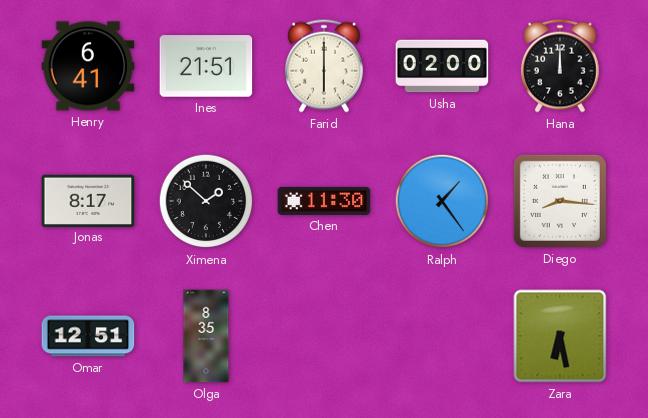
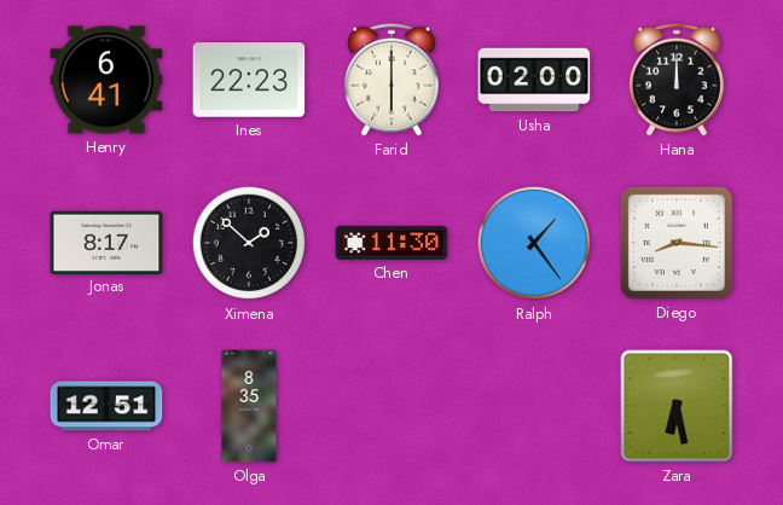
Ines: 21:51 -> 22:23
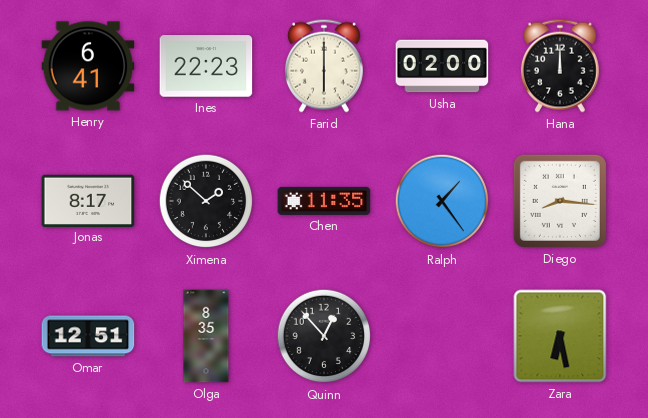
Chen: 11:30 -> 11:35
Quinn: none -> 12:53
